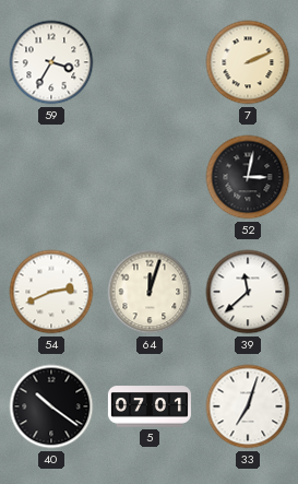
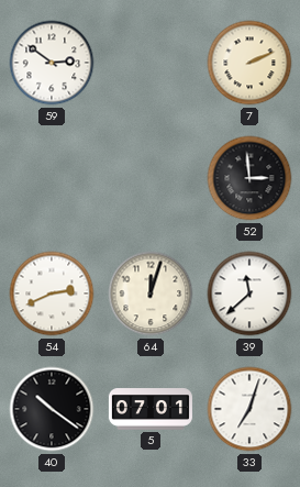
59: 3:35 -> 2:51
52: 3:02 -> 2:59
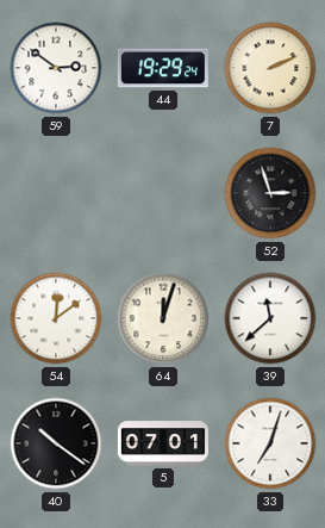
44: none -> 19:29
52: 2:59 -> 2:57
54: 2:41 -> 12:09
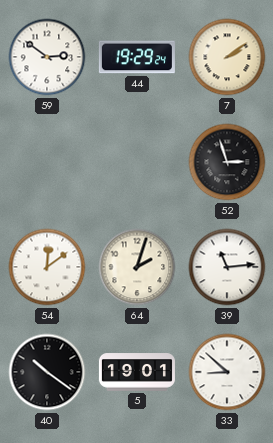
7: 2:11 -> 2:09
64: 12:03 -> 2:03
39: 11:38 -> 11:14
5: 07:01 -> 19:01
33: 7:03 -> 8:52
